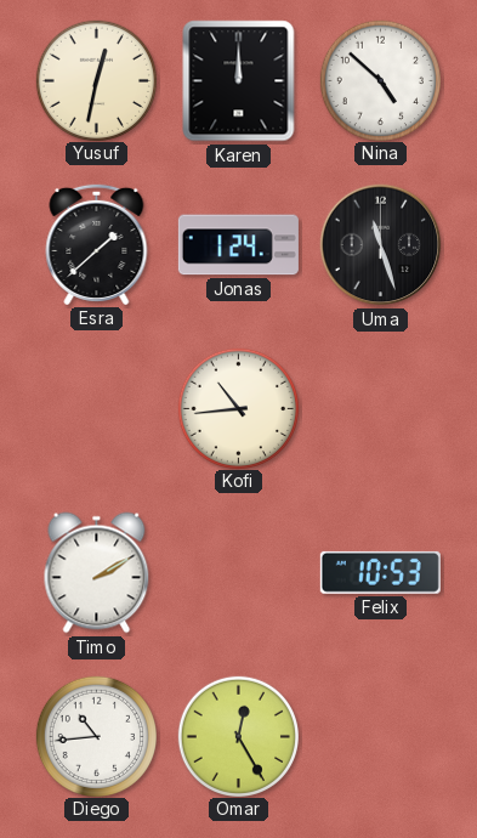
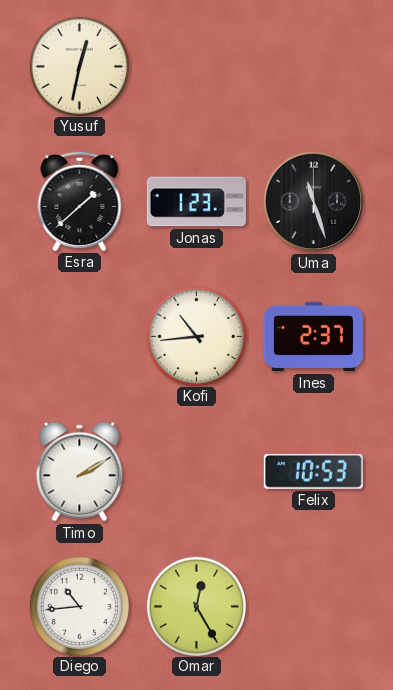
Karen: 12:00 -> none
Nina: 4:52 -> none
Jonas: 1:24 -> 1:23
Ines: none -> 2:37
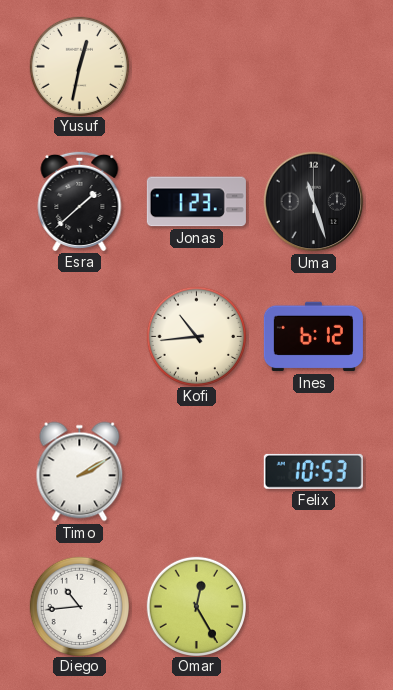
Ines: 2:37 -> 6:12
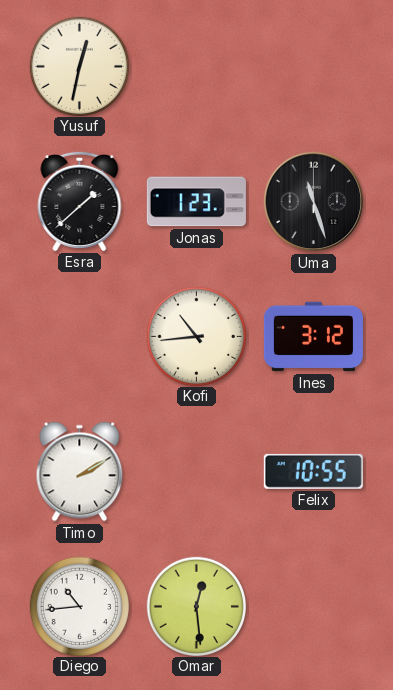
Ines: 6:12 -> 3:12
Felix: 10:53 -> 10:55
Omar: 12:25 -> 12:29
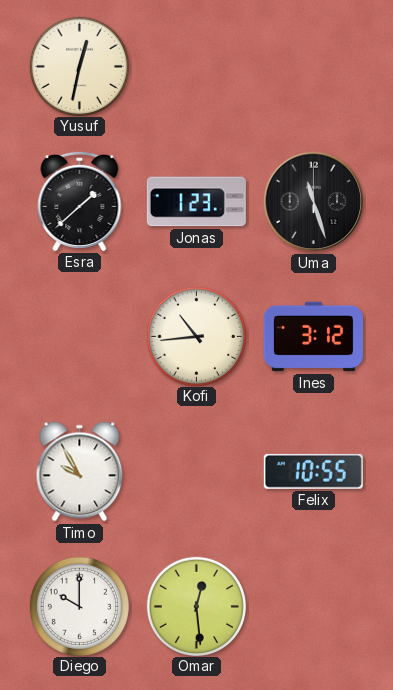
Timo: 2:10 -> 9:55
Diego: 10:44 -> 10:00
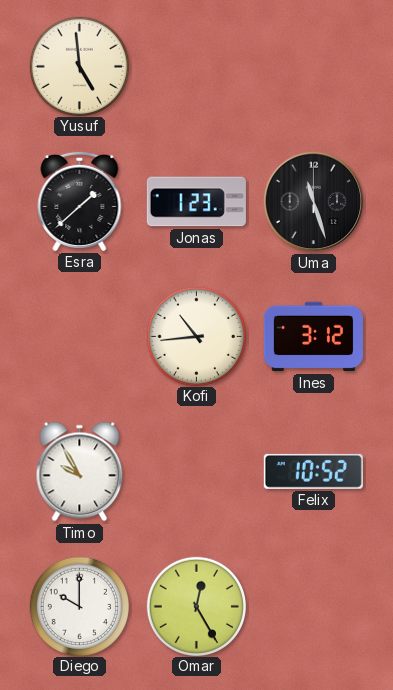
Yusuf: 12:32 -> 4:59
Felix: 10:55 -> 10:52
Omar: 12:29 -> 12:25
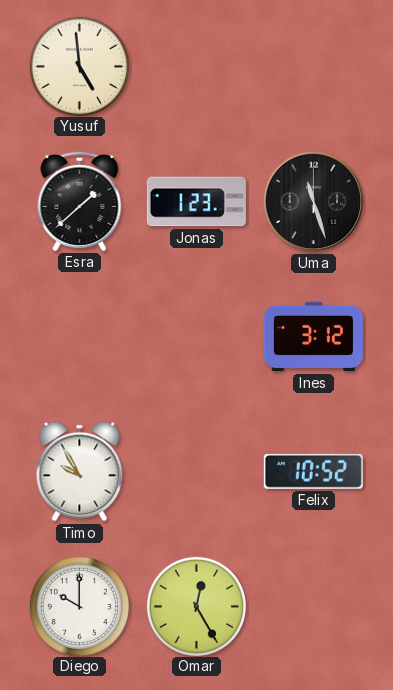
Kofi: 10:44 -> none
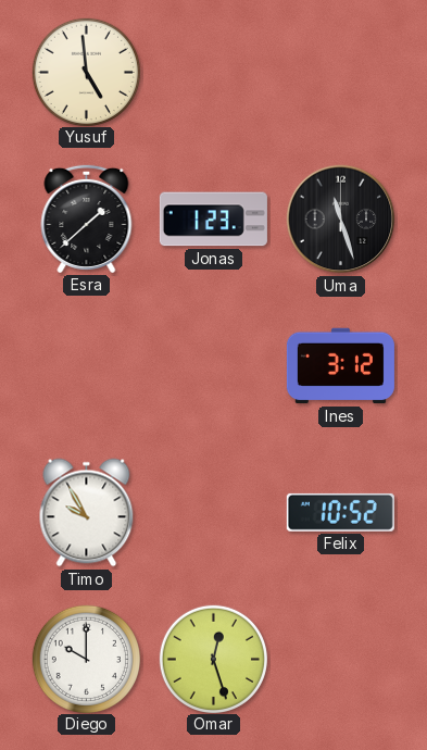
Omar: 12:25 -> 12:27
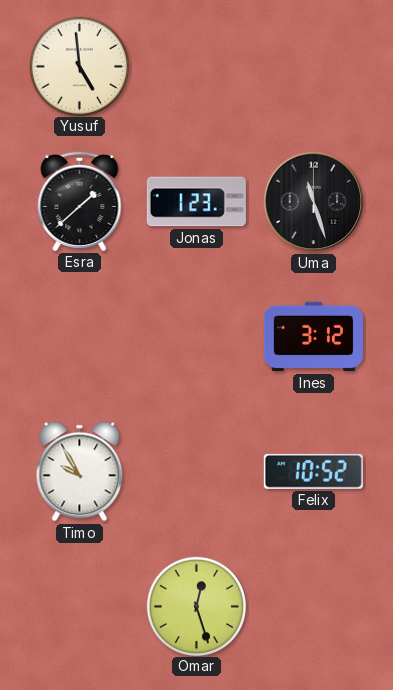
Diego: 10:00 -> none
